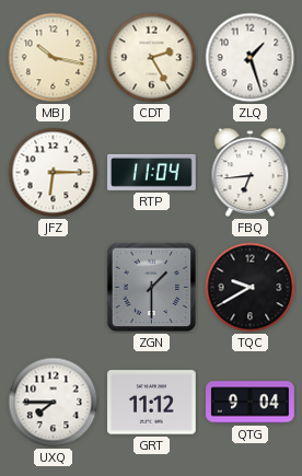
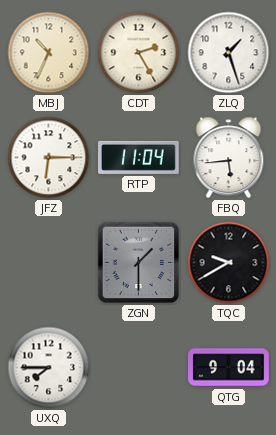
MBJ: 10:17 -> 10:34
FBQ: 6:44 -> 5:44
GRT: 11:12 -> none
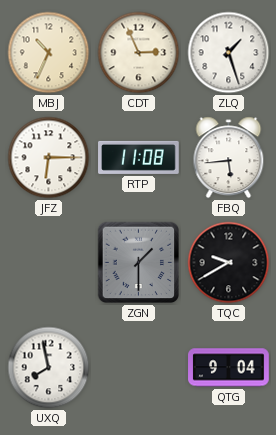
CDT: 2:25 -> 2:56
RTP: 11:04 -> 11:08
UXQ: 7:45 -> 7:58
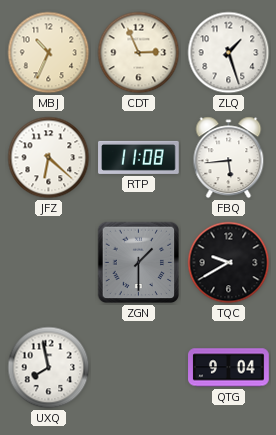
JFZ: 6:15 -> 6:22
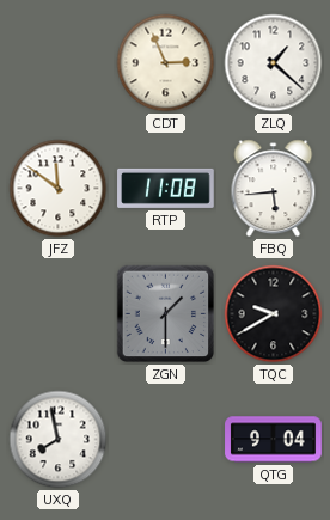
MBJ: 10:34 -> none
ZLQ: 1:27 -> 1:22
JFZ: 6:22 -> 11:51
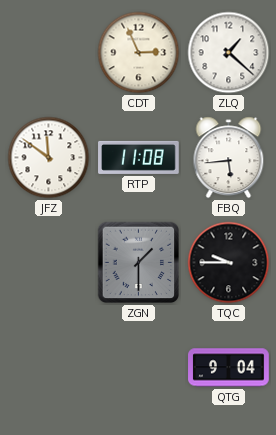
TQC: 9:40 -> 9:45
UXQ: 7:58 -> none
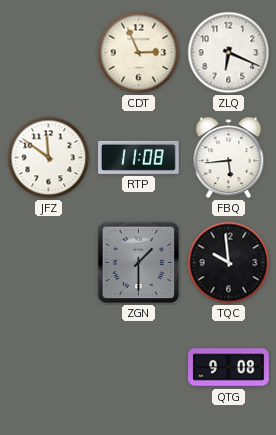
ZLQ: 1:22 -> 6:19
TQC: 9:45 -> 9:59
QTG: 9:04 -> 9:08
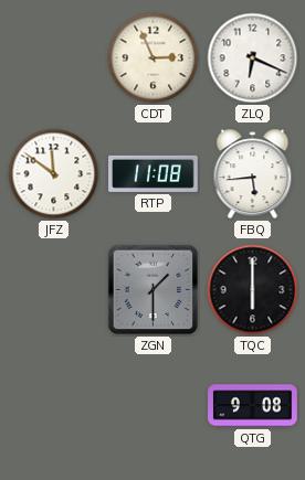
TQC: 9:59 -> 6:00
